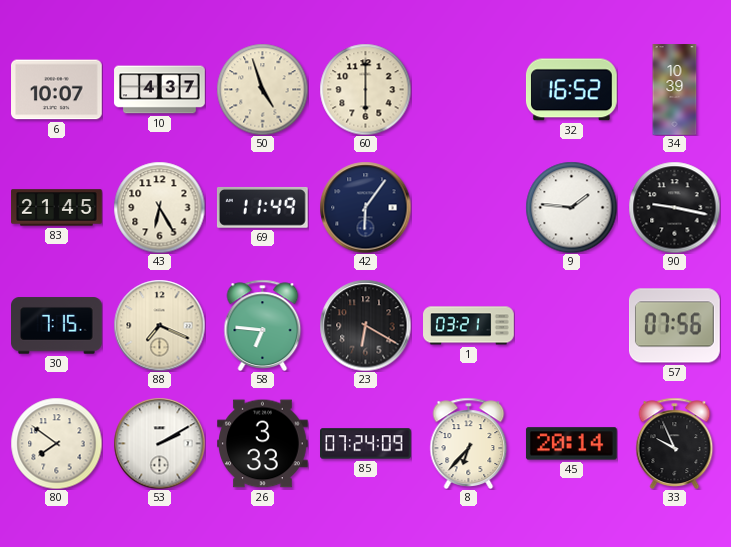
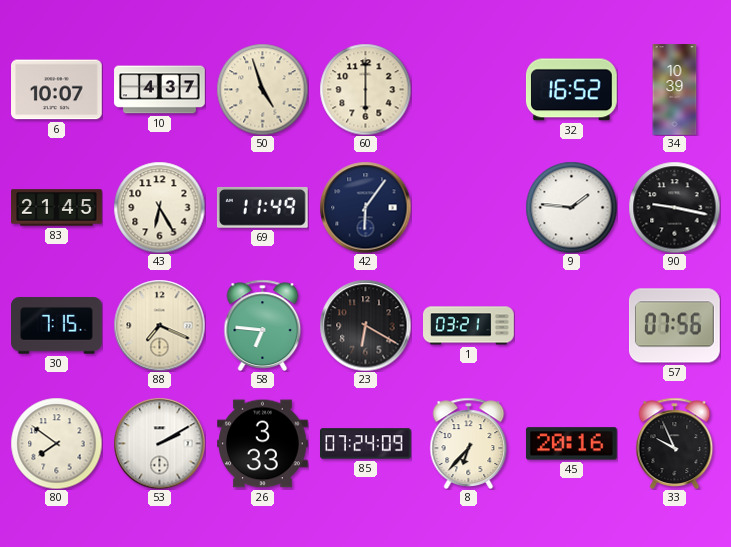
45: 20:14 -> 20:16
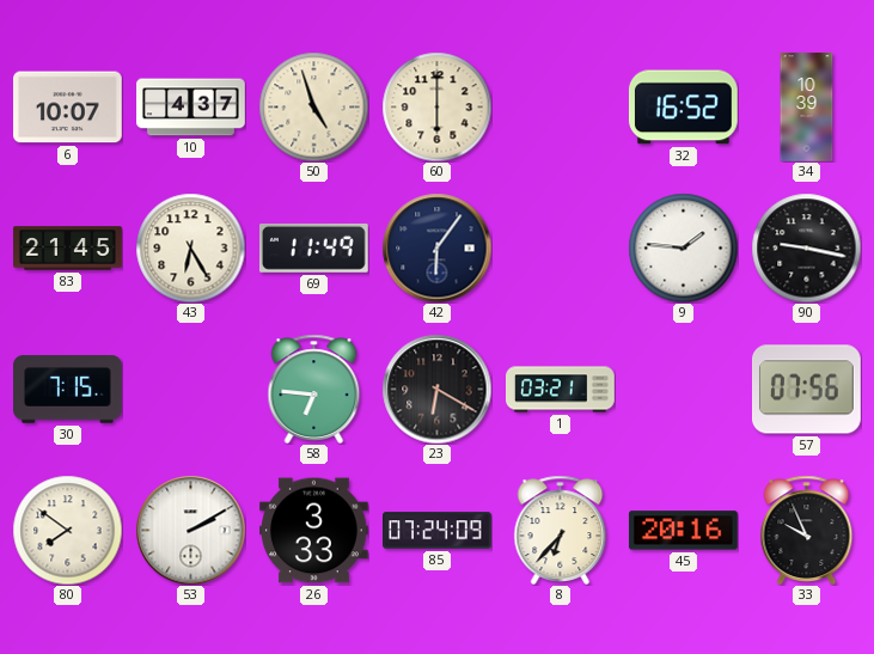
88: 7:19 -> none
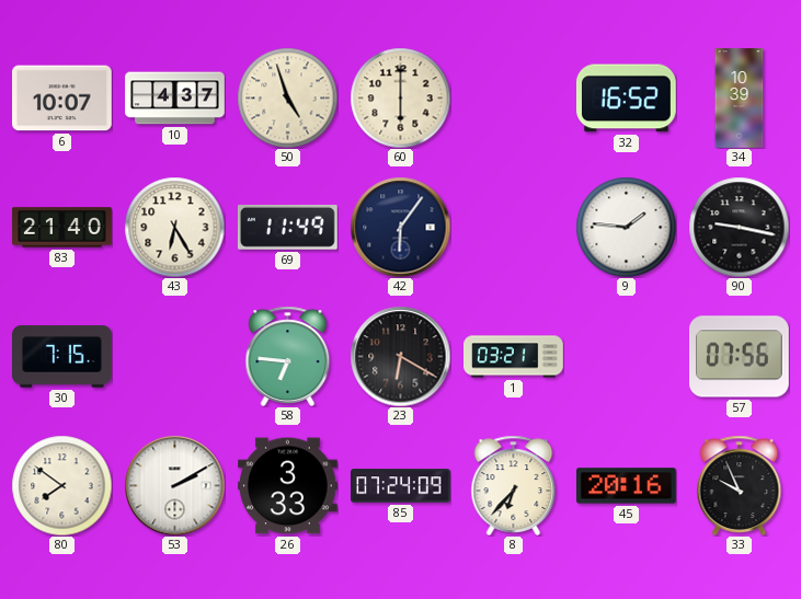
83: 21:45 -> 21:40
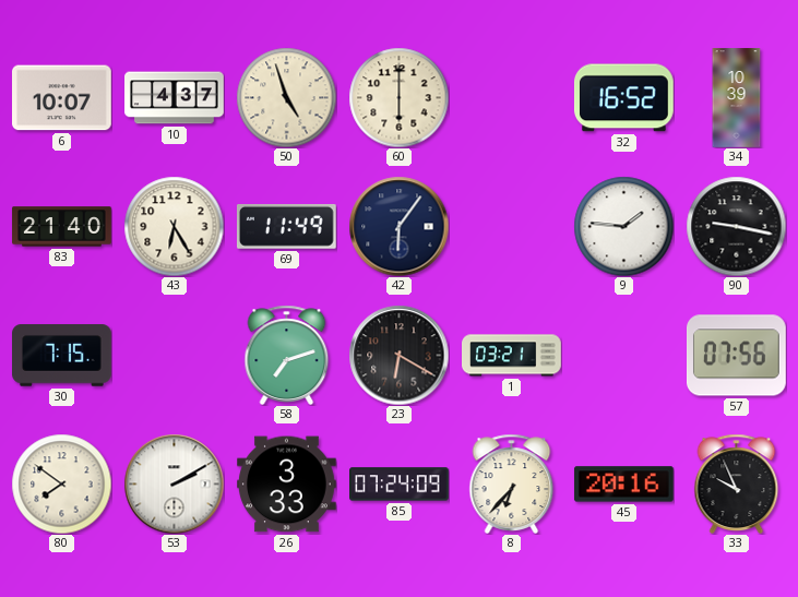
58: 6:46 -> 7:12
